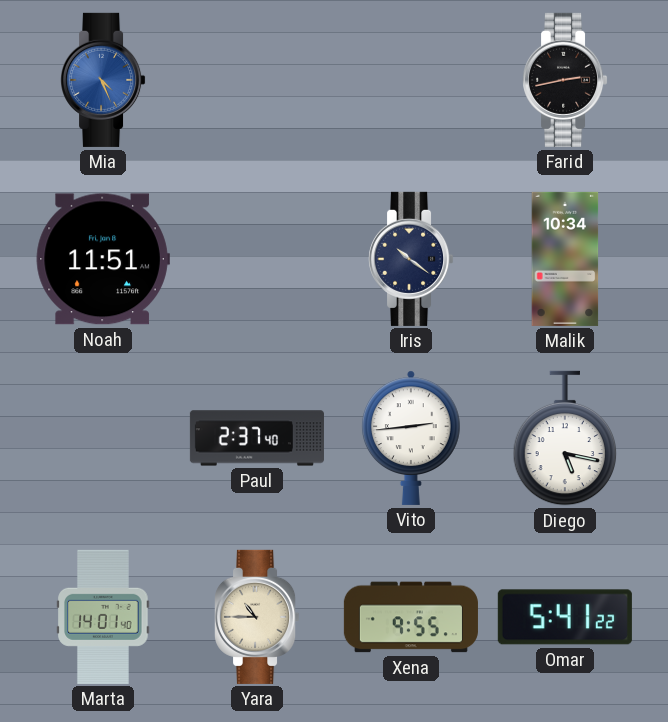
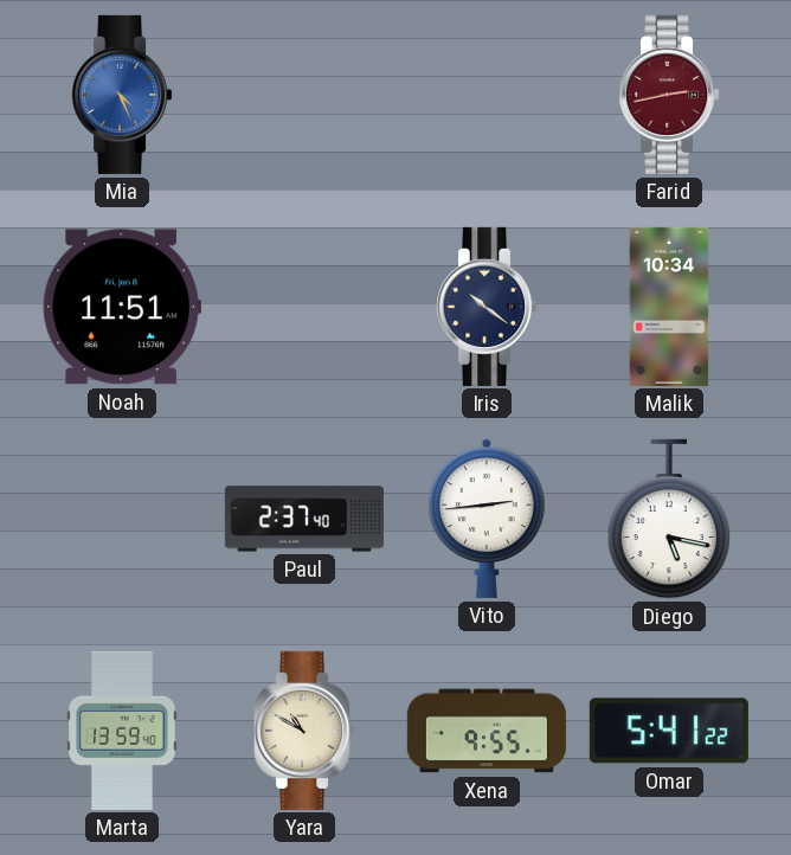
Farid dial: black -> burgundy
Marta: 14:01 -> 13:59
Yara: 10:45 -> 10:50
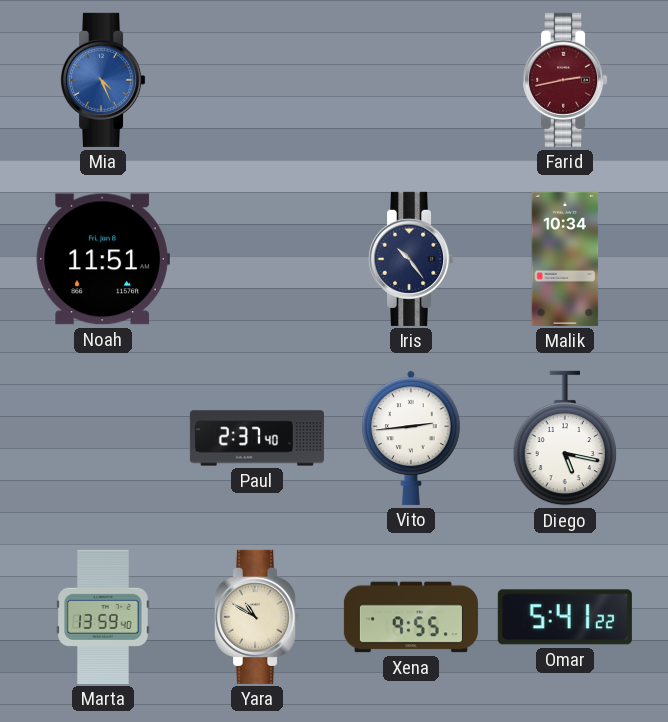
Iris: 10:21 -> 10:24
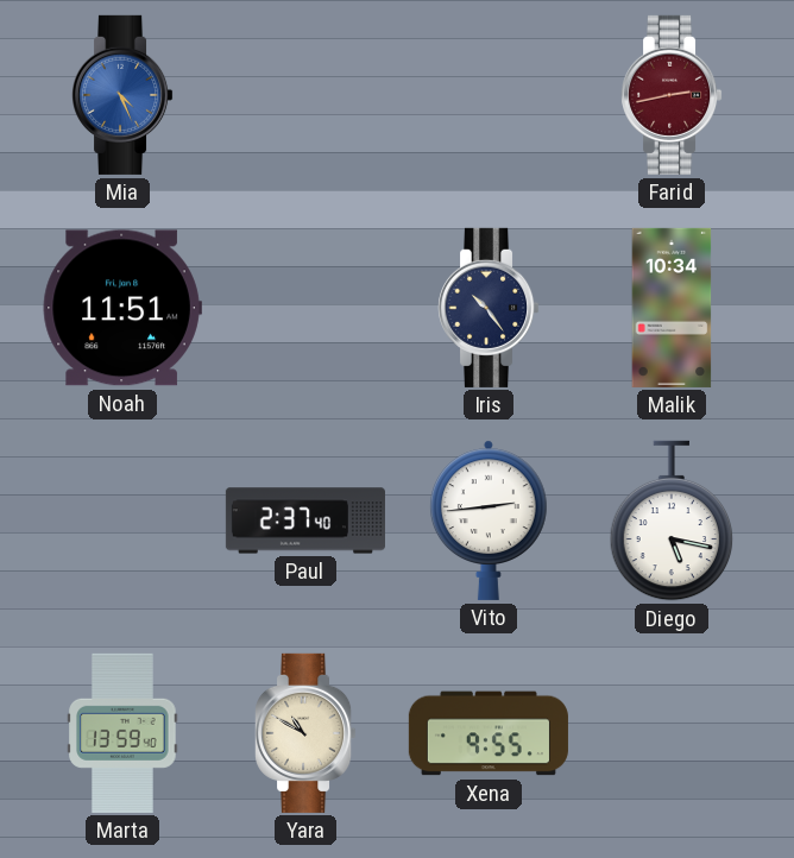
Omar: 5:41 -> none
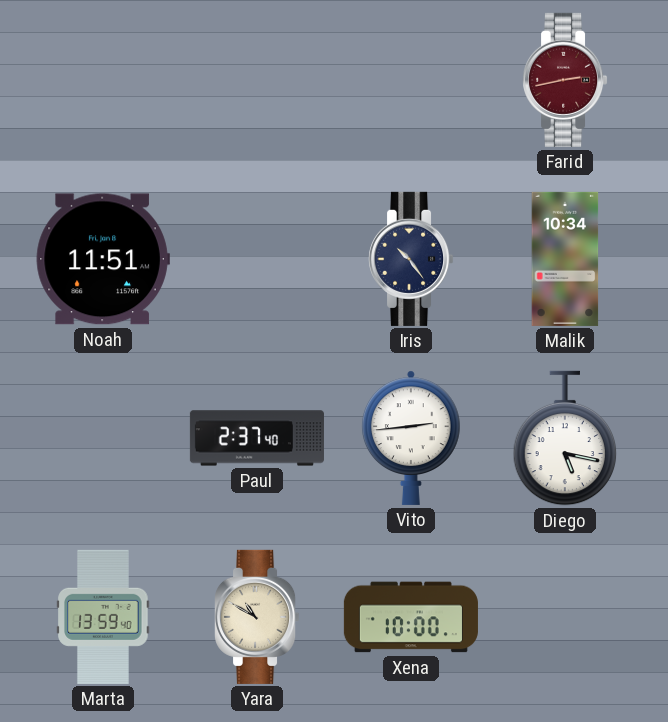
Mia: 4:26 -> none
Xena: 9:55 -> 10:00
